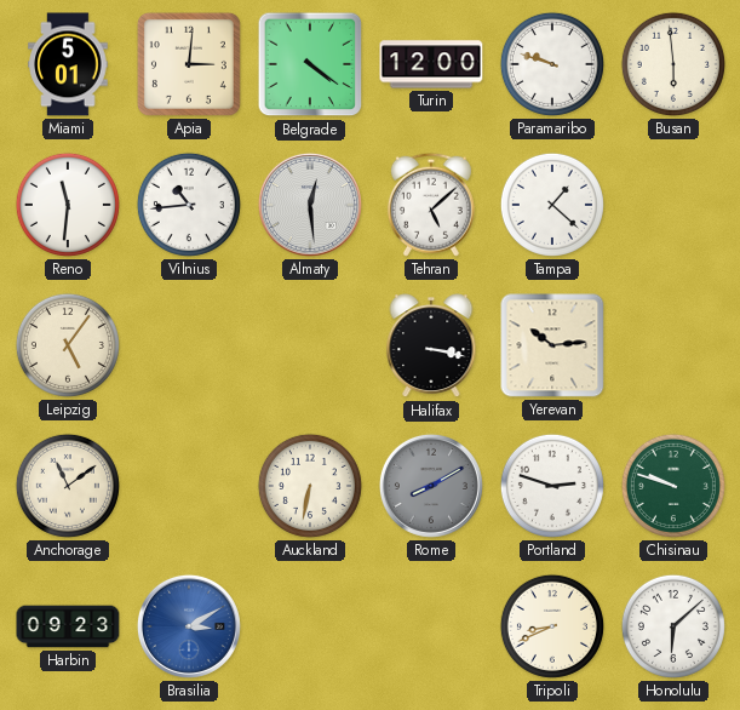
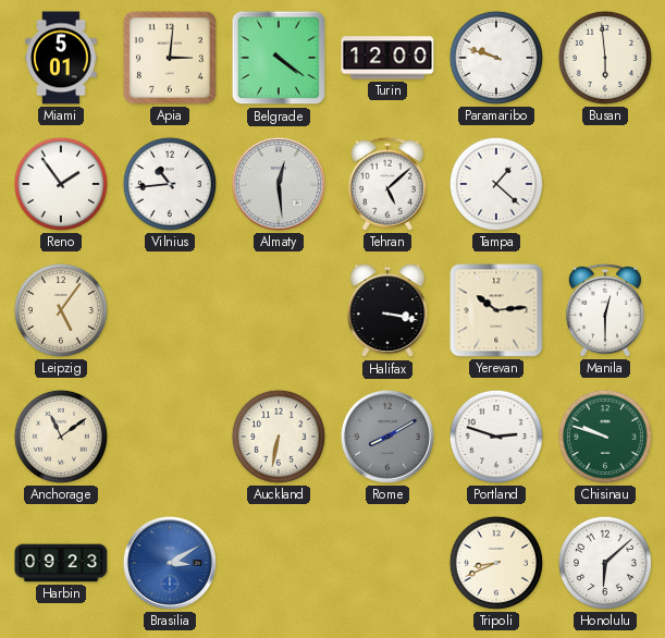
Reno: 11:31 -> 1:54
Manila: none -> 12:30
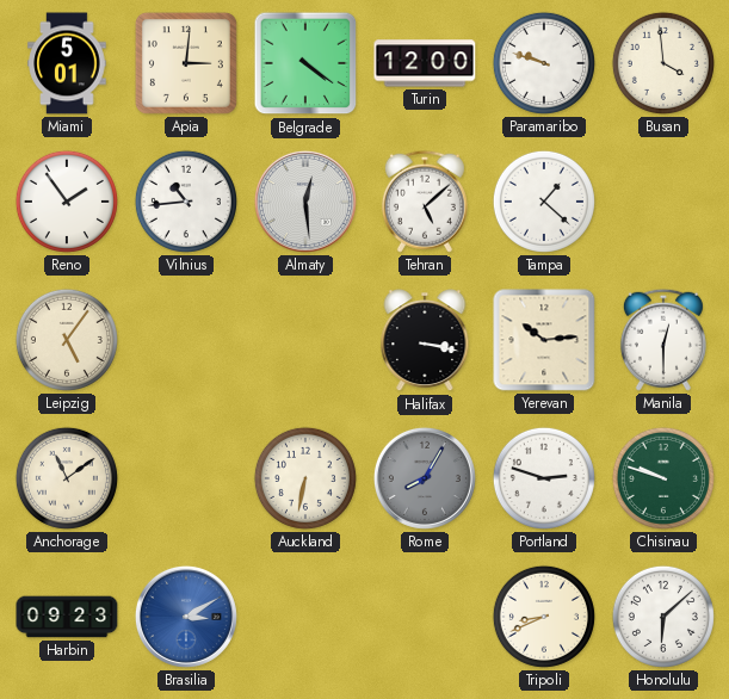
Busan: 5:59 -> 3:59
Rome: 8:10 -> 8:05
